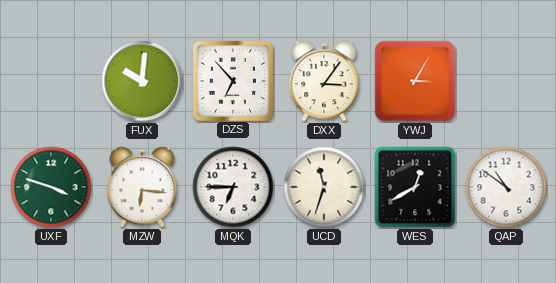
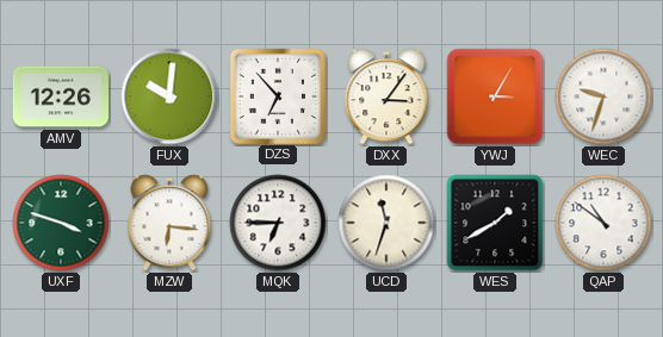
AMV: none -> 12:26
WEC: none -> 9:33
WES: 12:40 -> 1:40
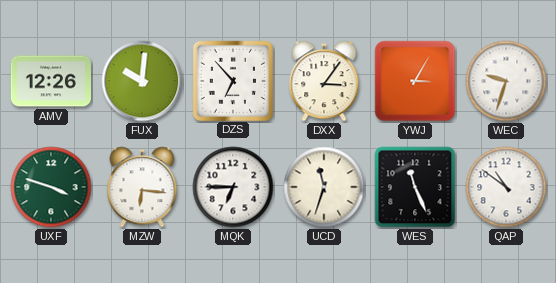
WES: 1:40 -> 11:26
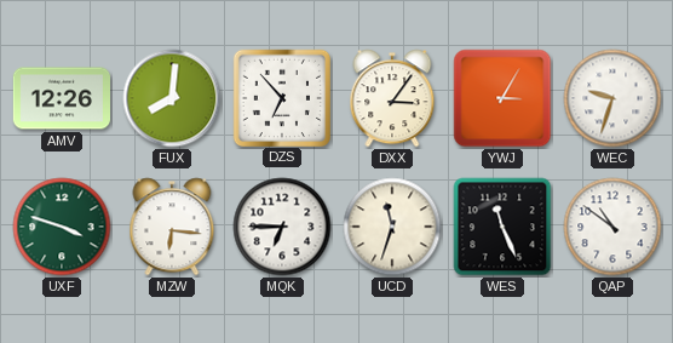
FUX: 10:01 -> 8:01
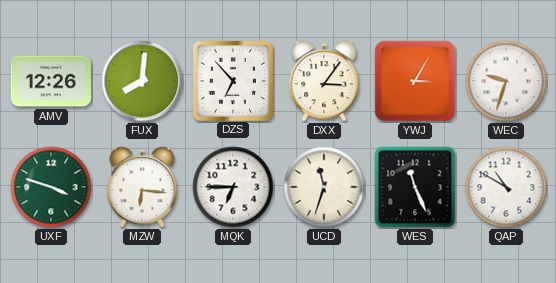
QAP: 10:51 -> 10:50
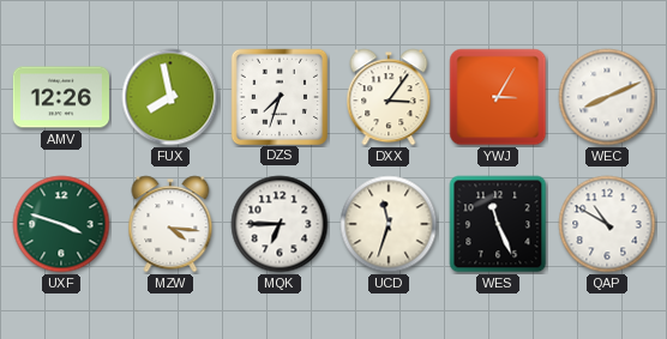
FUX: 8:01 -> 7:58
DZS: 6:53 -> 7:33
WEC: 9:33 -> 8:11
MZW: 6:16 -> 4:16
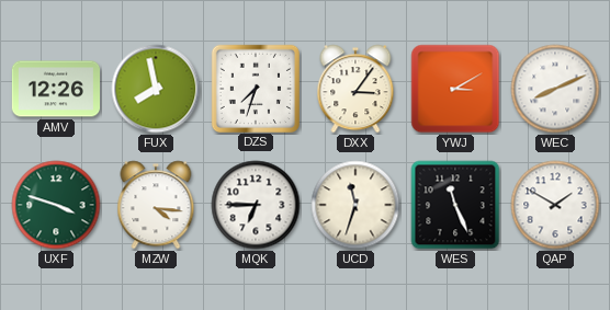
YWJ: 3:05 -> 3:10
QAP: 10:50 -> 1:50
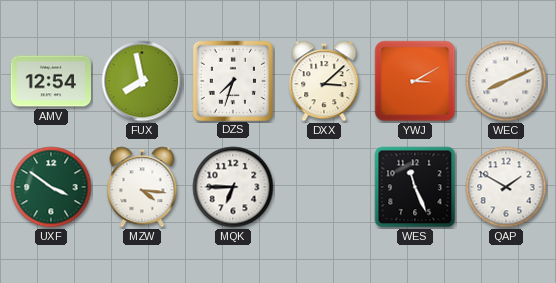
AMV: 12:26 -> 12:54
DXX: 3:06 -> 3:08
UXF: 3:48 -> 3:51
UCD: 11:33 -> none
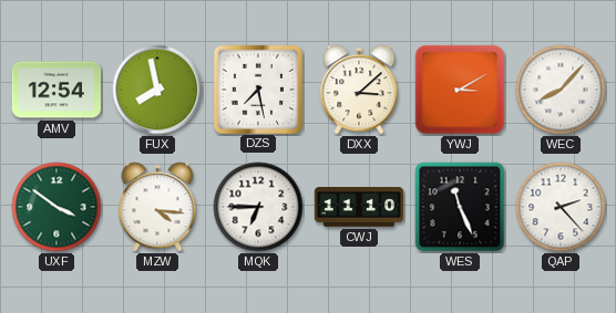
DZS: 7:33 -> 7:28
WEC: 8:11 -> 8:07
CWJ: none -> 11:10
QAP: 1:50 -> 2:23
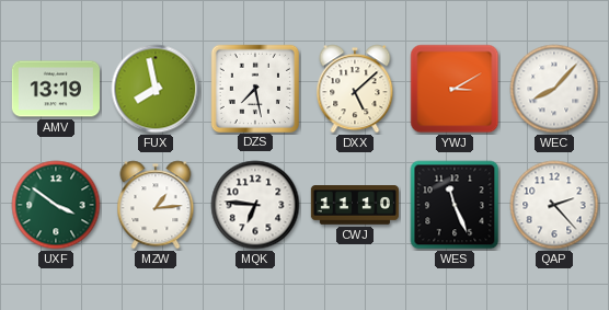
AMV: 12:54 -> 13:19
DXX: 3:08 -> 5:08
MZW: 4:16 -> 1:14
MQK: 6:45 -> 6:46
